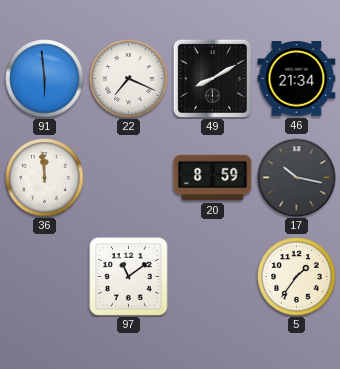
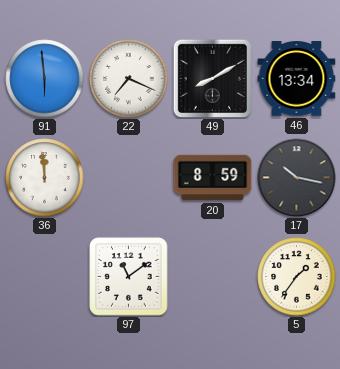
46: 21:34 -> 13:34
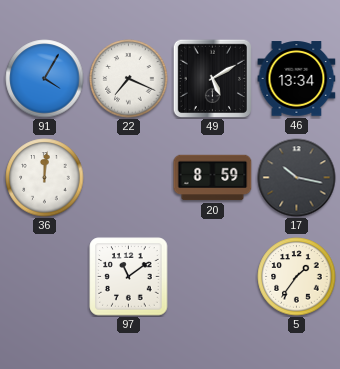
91: 5:59 -> 4:05
49: 8:10 -> 5:10
36: 11:59 -> 12:01
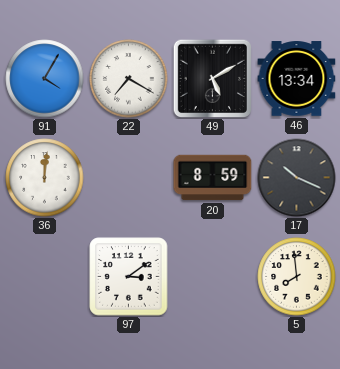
22: 7:19 -> 7:20
17: 10:17 -> 10:19
97: 11:09 -> 3:09
5: 1:36 -> 7:59
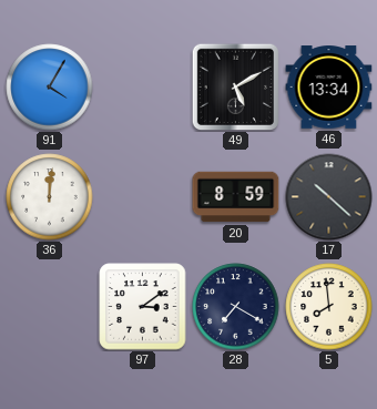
22: 7:20 -> none
17: 10:19 -> 10:22
28: none -> 7:20
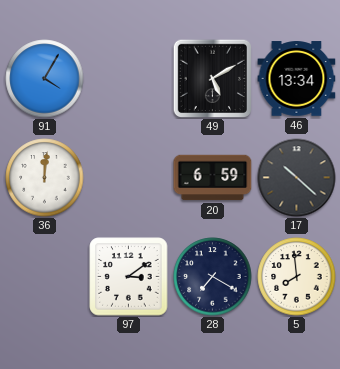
20: 8:59 -> 6:59
